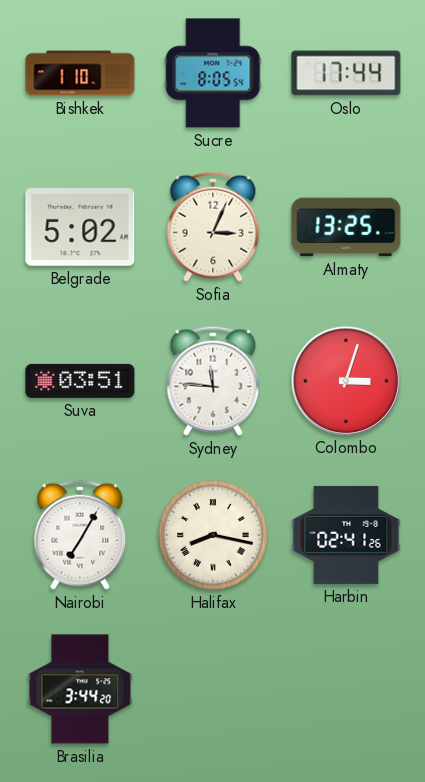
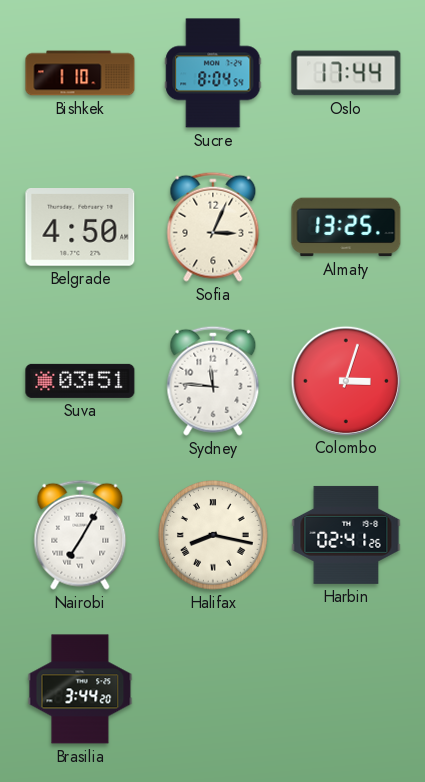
Sucre: 8:05 -> 8:04
Belgrade: 5:02 -> 4:50
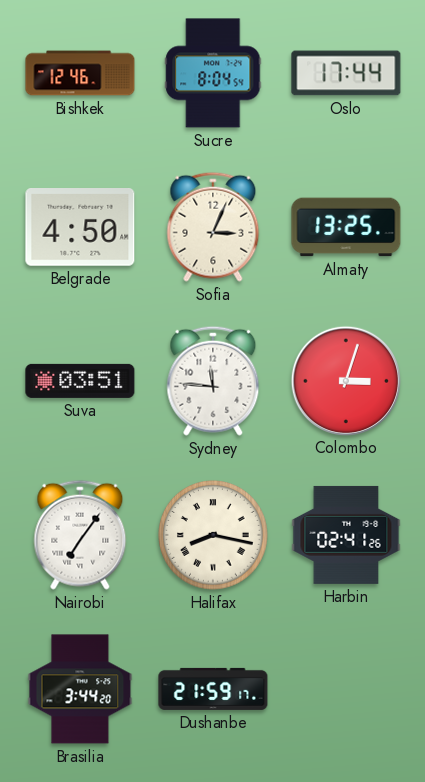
Bishkek: 1:10 -> 12:46
Nairobi: 7:05 -> 7:06
Dushanbe: none -> 21:59
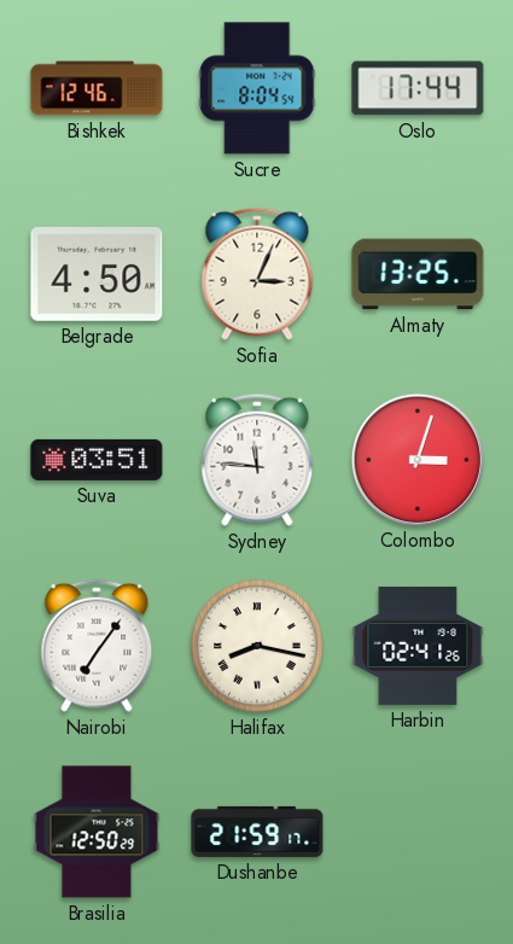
Brasilia: 3:44 -> 12:50
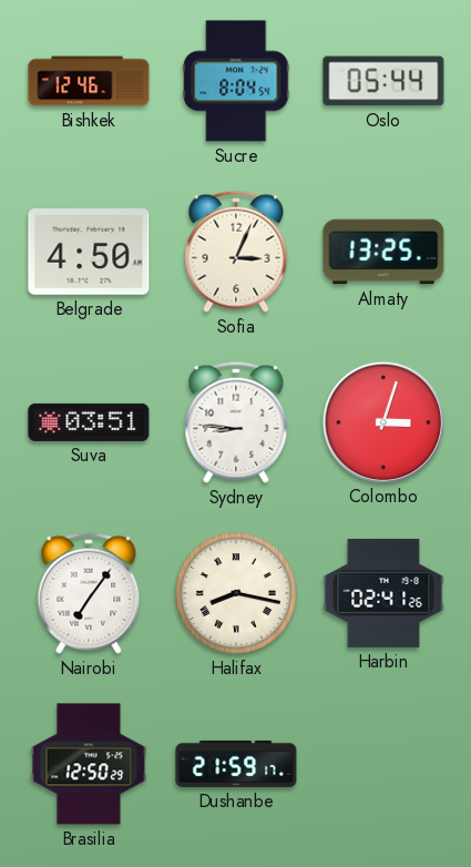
Oslo: 17:44 -> 05:44
Sydney: 11:46 -> 8:46
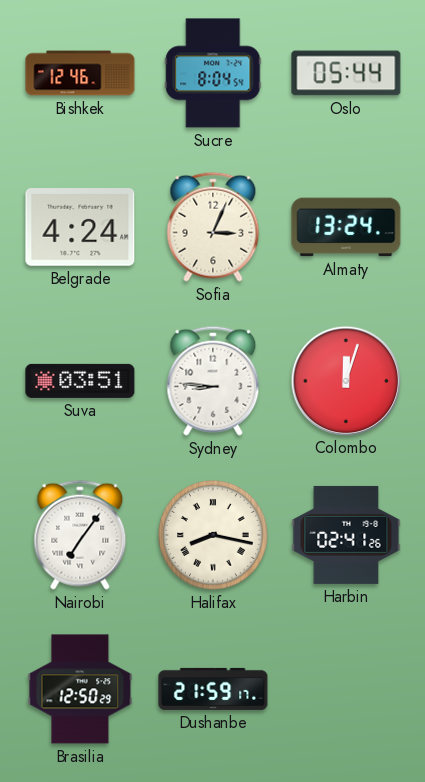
Belgrade: 4:50 -> 4:24
Almaty: 13:25 -> 13:24
Colombo: 3:03 -> 12:03
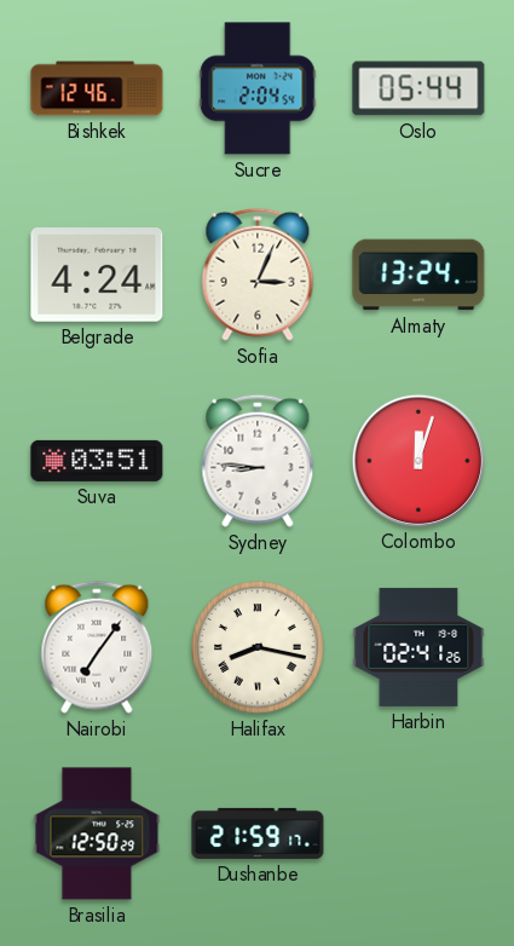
Sucre: 8:04 -> 2:04
